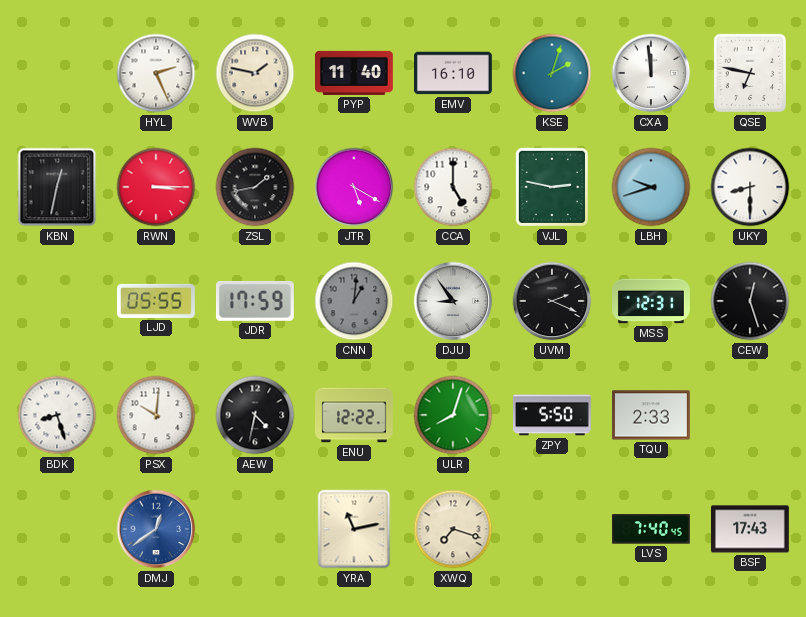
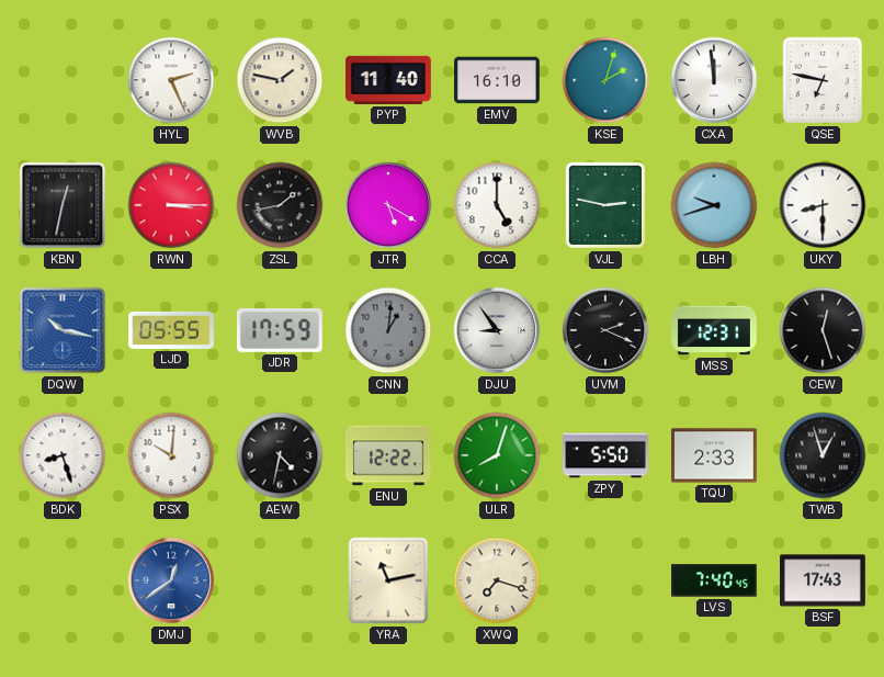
DQW: none -> 10:17
TWB: none -> 12:57
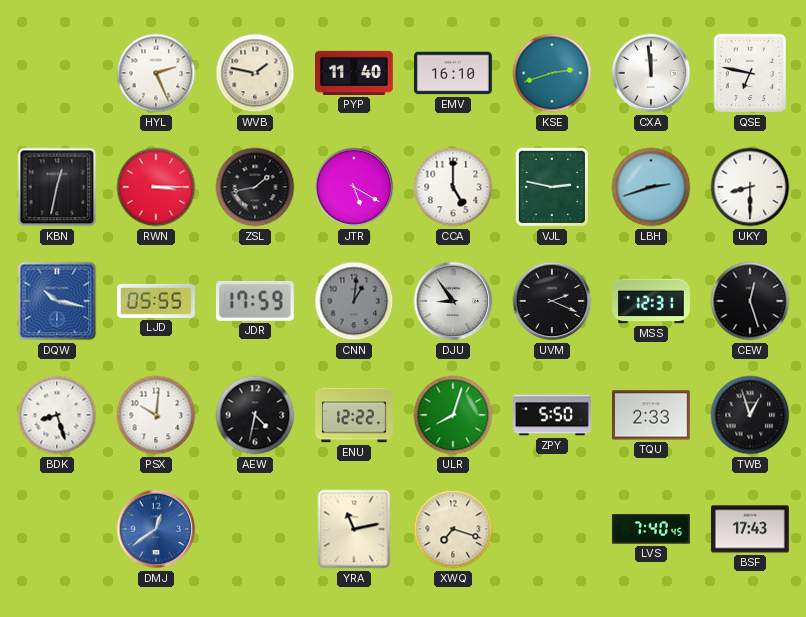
KSE: 2:03 -> 2:42
LBH: 9:42 -> 2:42
